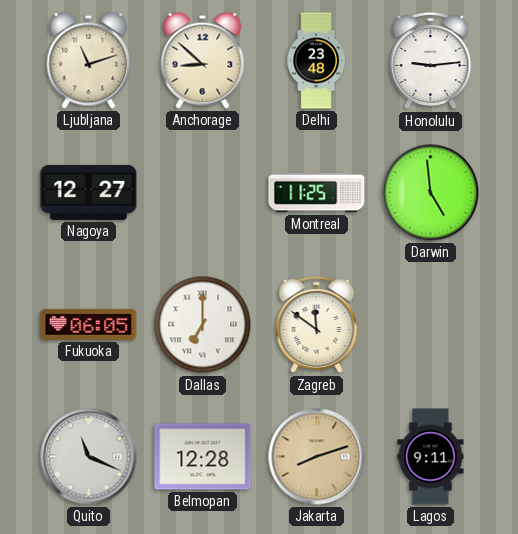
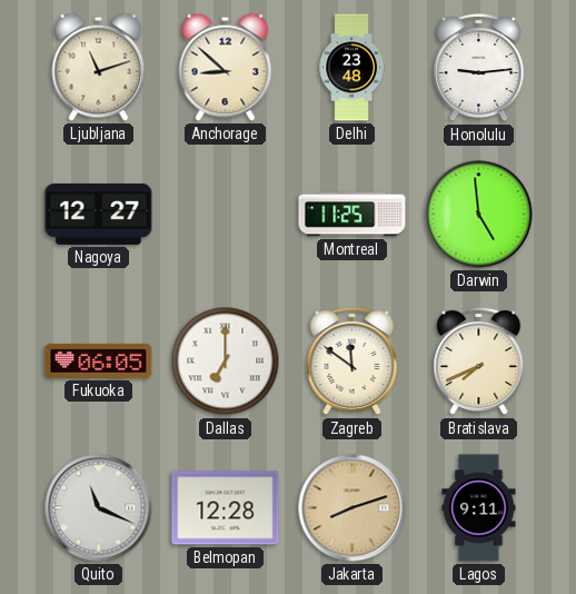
Bratislava: none -> 7:41
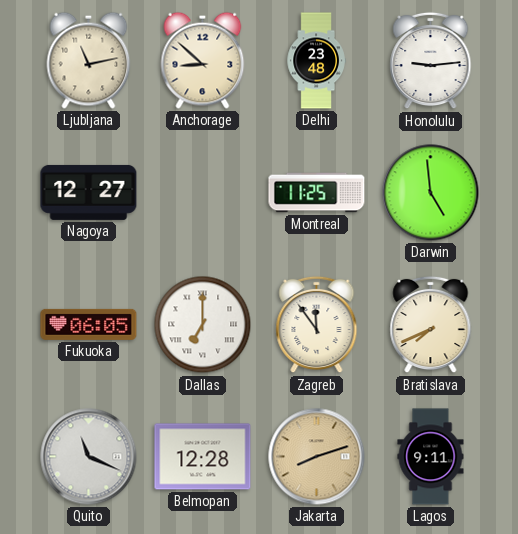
Ljubljana: 11:12 -> 11:13
Zagreb: 11:51 -> 11:54
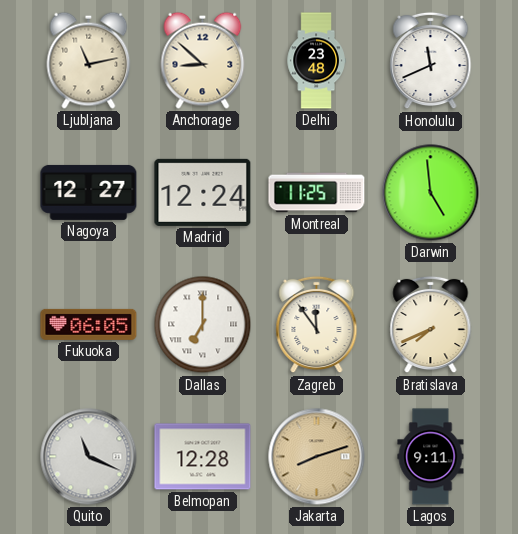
Honolulu: 9:14 -> 11:41
Madrid: none -> 12:24
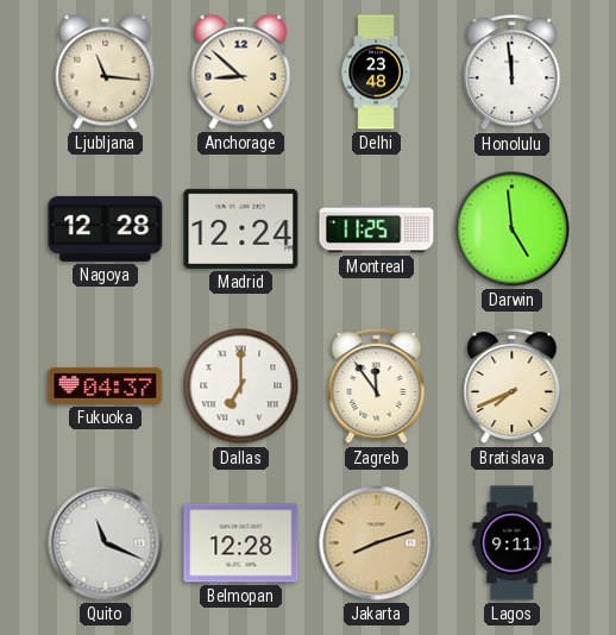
Ljubljana: 11:13 -> 11:16
Honolulu: 11:41 -> 11:59
Nagoya: 12:27 -> 12:28
Fukuoka: 06:05 -> 04:37
